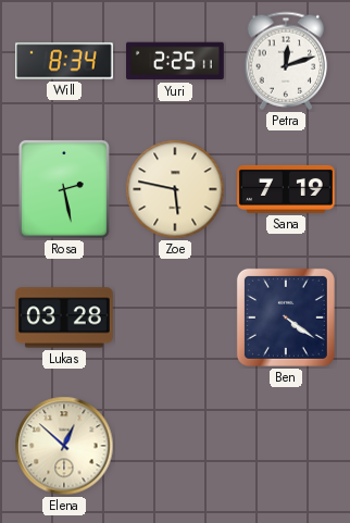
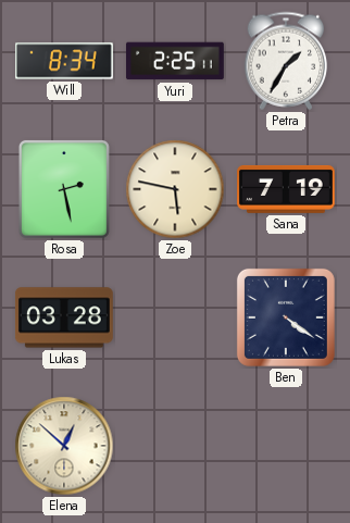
Petra: 12:12 -> 1:35
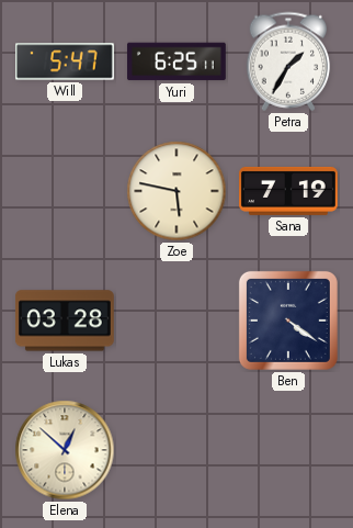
Will: 8:34 -> 5:47
Yuri: 2:25 -> 6:25
Rosa: 2:28 -> none
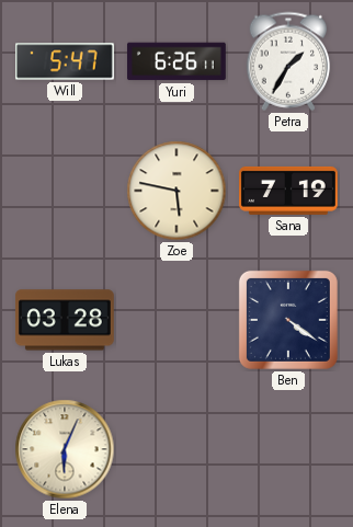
Yuri: 6:25 -> 6:26
Elena: 12:52 -> 6:04
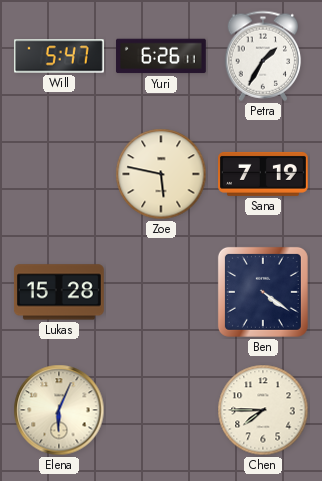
Lukas: 03:28 -> 15:28
Chen: none -> 7:45
